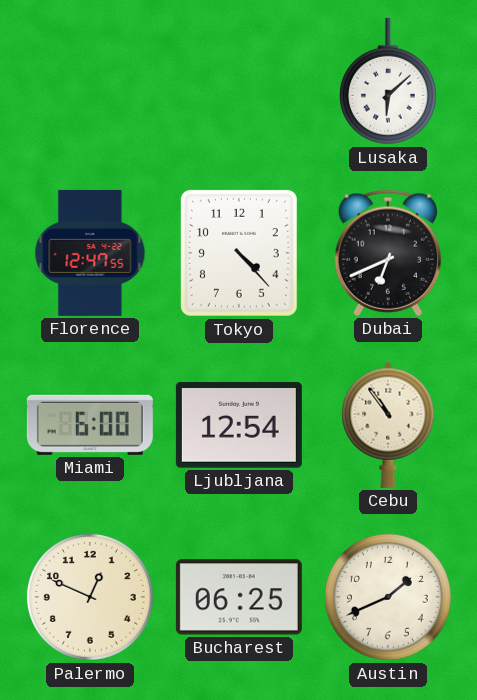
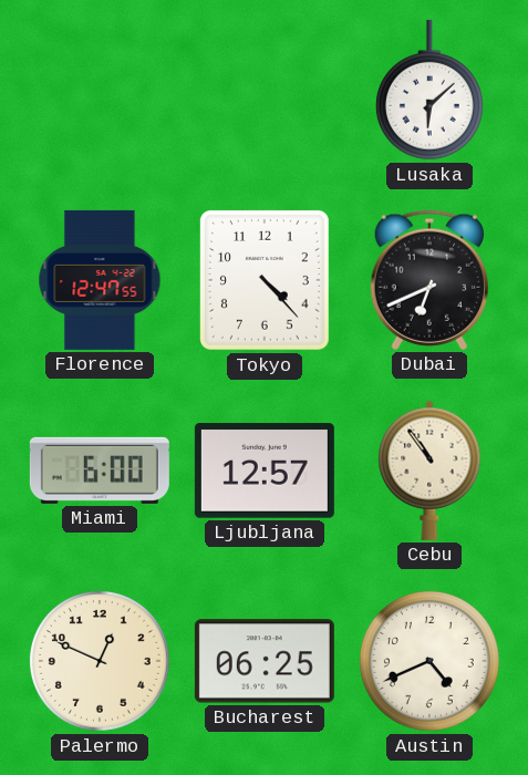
Ljubljana: 12:54 -> 12:57
Austin: 1:41 -> 4:41
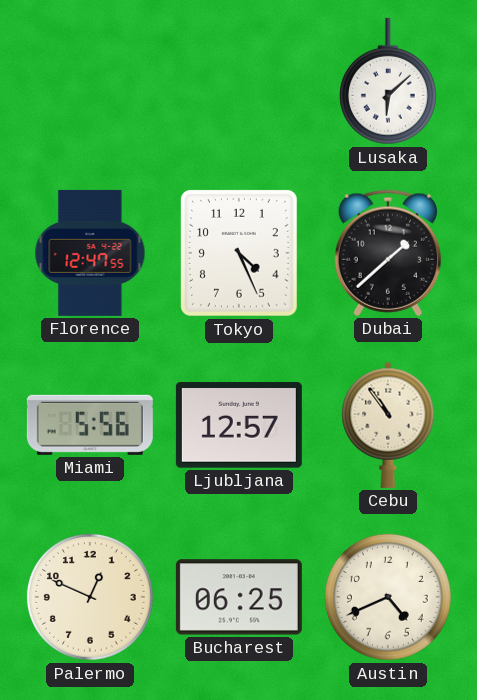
Tokyo: 4:23 -> 4:26
Dubai: 6:41 -> 1:38
Miami: 6:00 -> 5:56
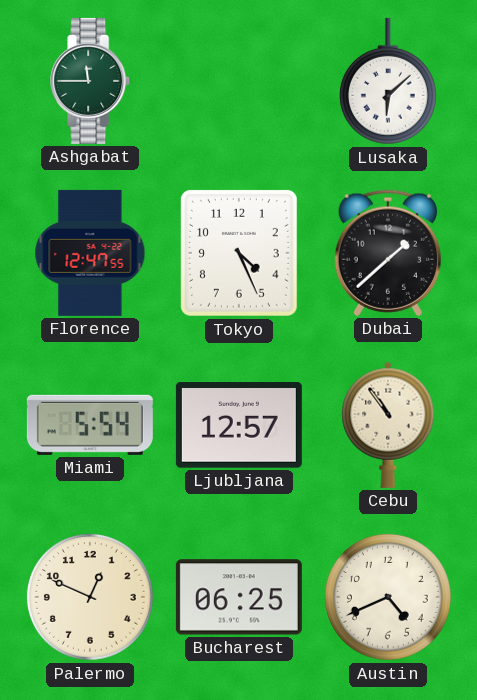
Ashgabat: none -> 11:45
Miami: 5:56 -> 5:54
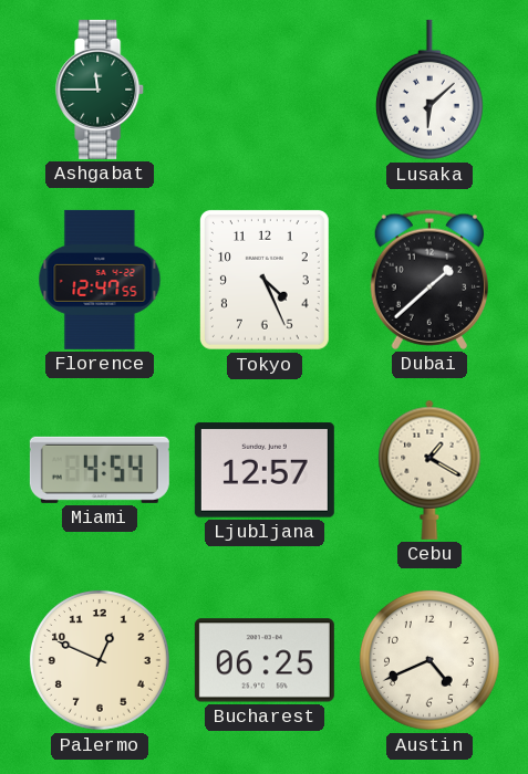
Miami: 5:54 -> 4:54
Cebu: 10:54 -> 1:20
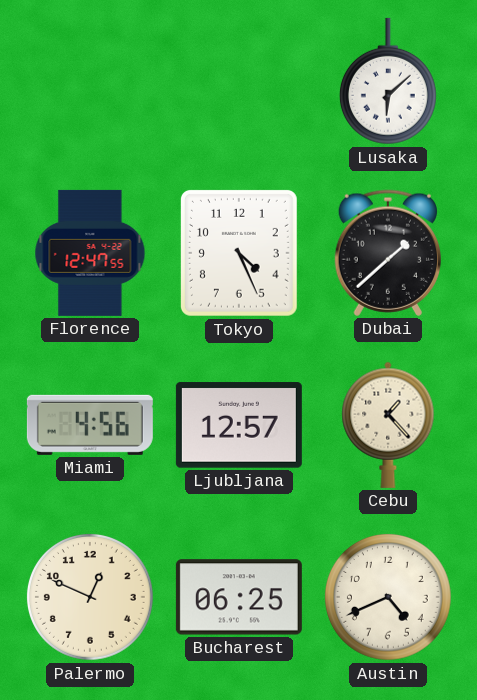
Ashgabat: 11:45 -> none
Miami: 4:54 -> 4:56
Cebu: 1:20 -> 1:23
